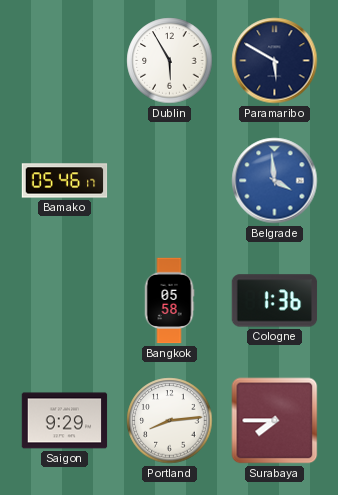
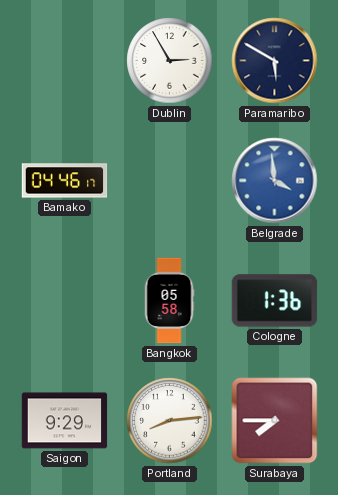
Dublin: 5:55 -> 2:55
Bamako: 05:46 -> 04:46
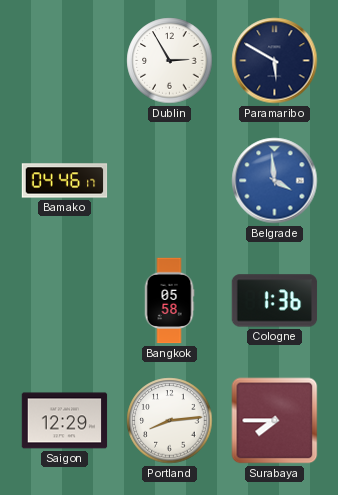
Saigon: 9:29 -> 12:29
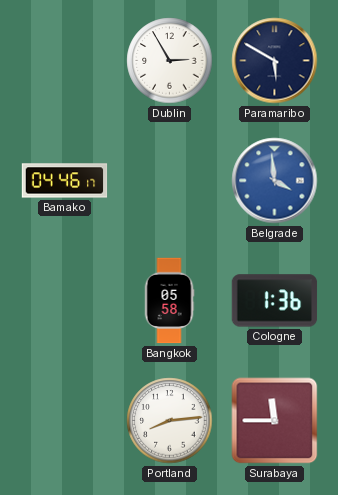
Saigon: 12:29 -> none
Surabaya: 7:45 -> 11:45
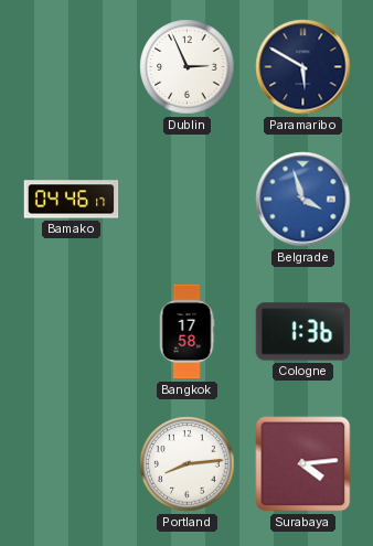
Dublin: 2:55 -> 2:56
Belgrade: 3:59 -> 3:57
Bangkok: 05:58 -> 17:58
Surabaya: 11:45 -> 4:14
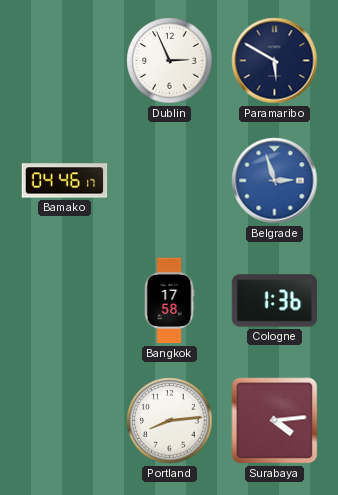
Belgrade: 3:57 -> 2:57
